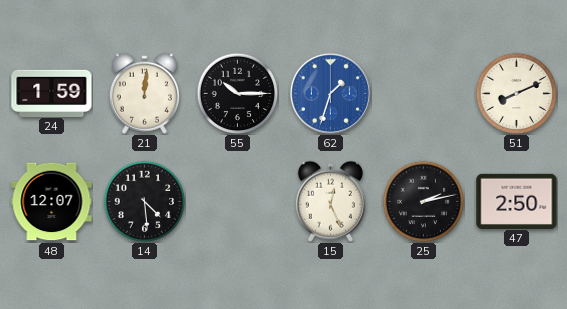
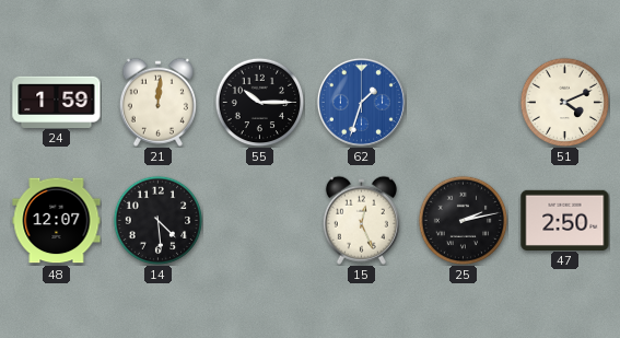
51: 8:11 -> 4:11
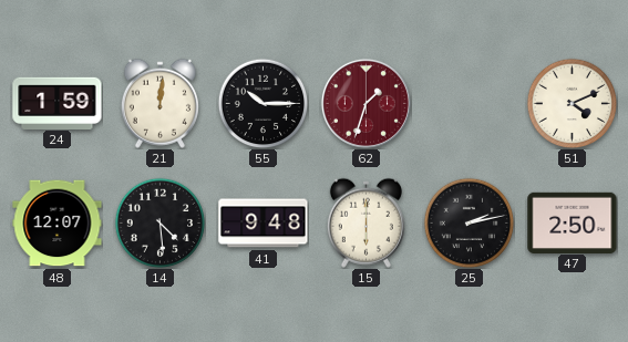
62 dial: blue -> burgundy
41: none -> 9:48
15: 12:26 -> 6:00
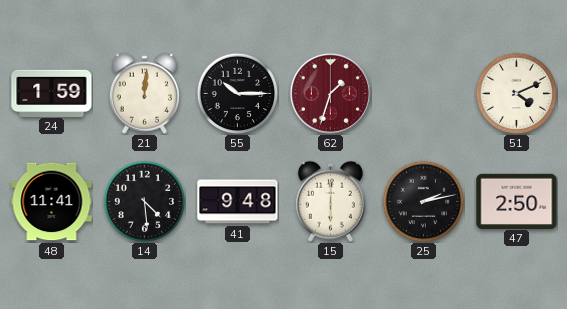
48: 12:07 -> 11:41
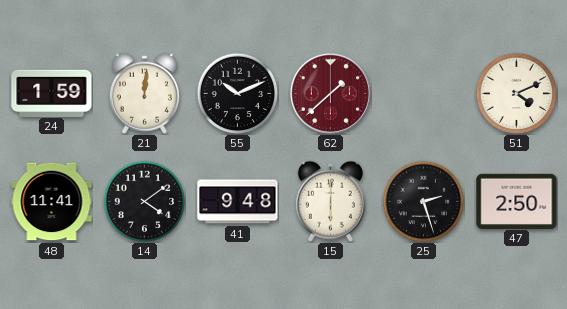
55: 10:15 -> 10:11
62: 1:33 -> 1:38
14: 4:29 -> 4:09
25: 2:13 -> 2:27
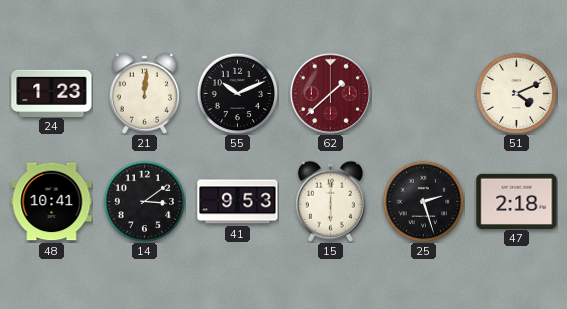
24: 1:59 -> 1:23
48: 11:41 -> 10:41
14: 4:09 -> 3:09
41: 9:48 -> 9:53
47: 2:50 -> 2:18
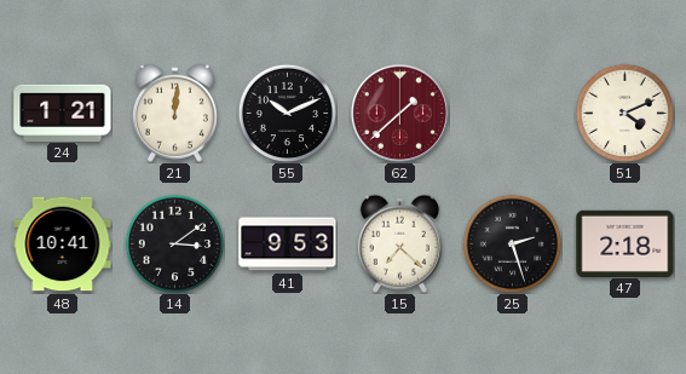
24: 1:23 -> 1:21
15: 6:00 -> 7:22
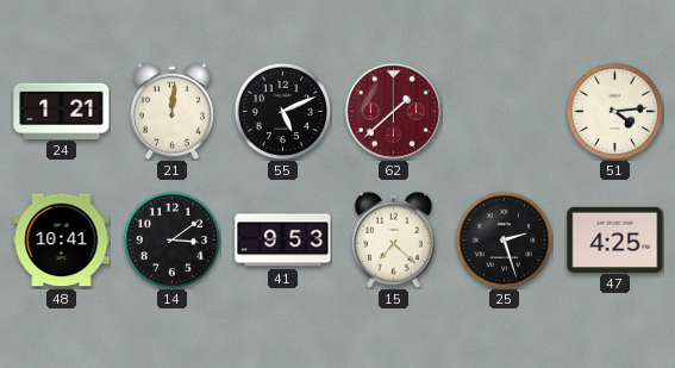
55: 10:11 -> 5:11
51: 4:11 -> 4:14
47: 2:18 -> 4:25
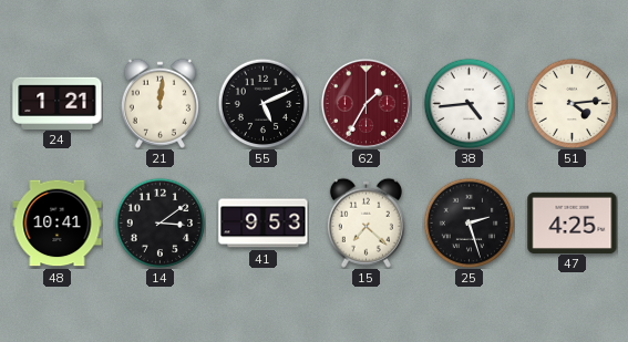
62: 1:38 -> 1:35
38: none -> 4:44
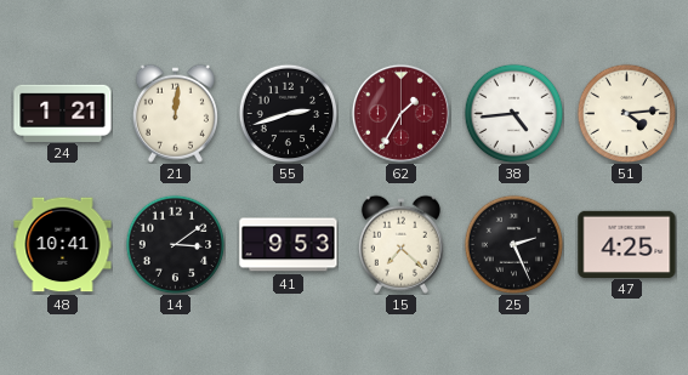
55: 5:11 -> 2:42
25: 2:27 -> 2:26
